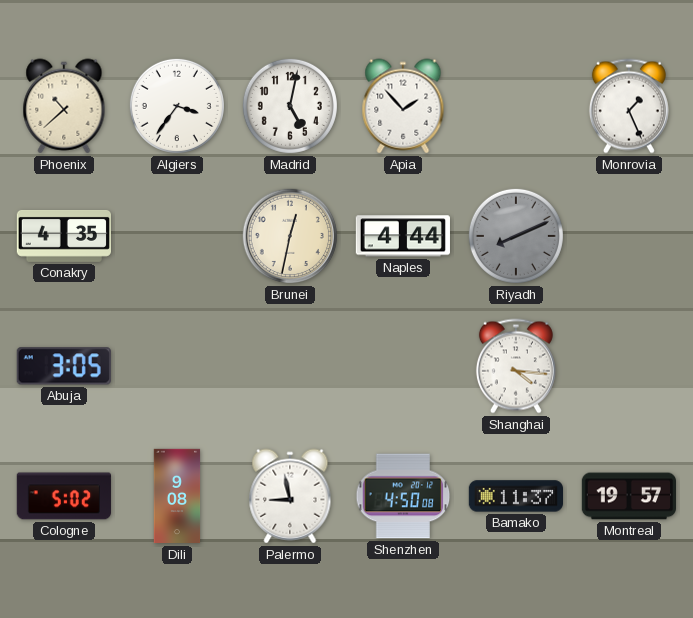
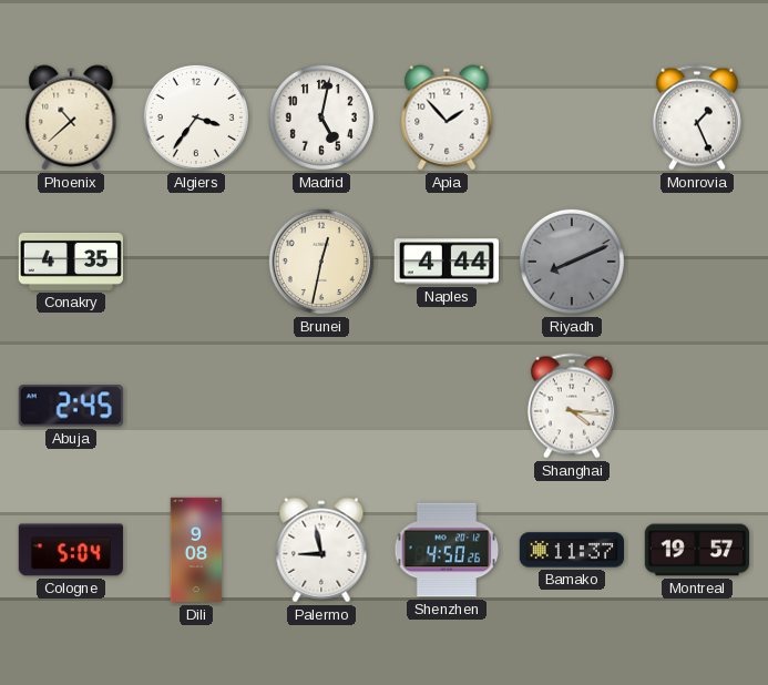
Abuja: 3:05 -> 2:45
Cologne: 5:02 -> 5:04
Shenzhen: 4:50:08 -> 4:50:26
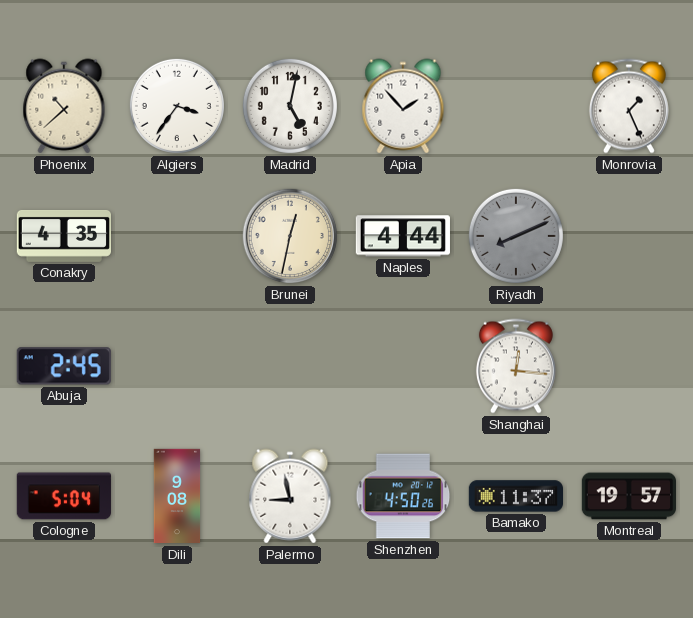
Shanghai: 4:16 -> 12:16
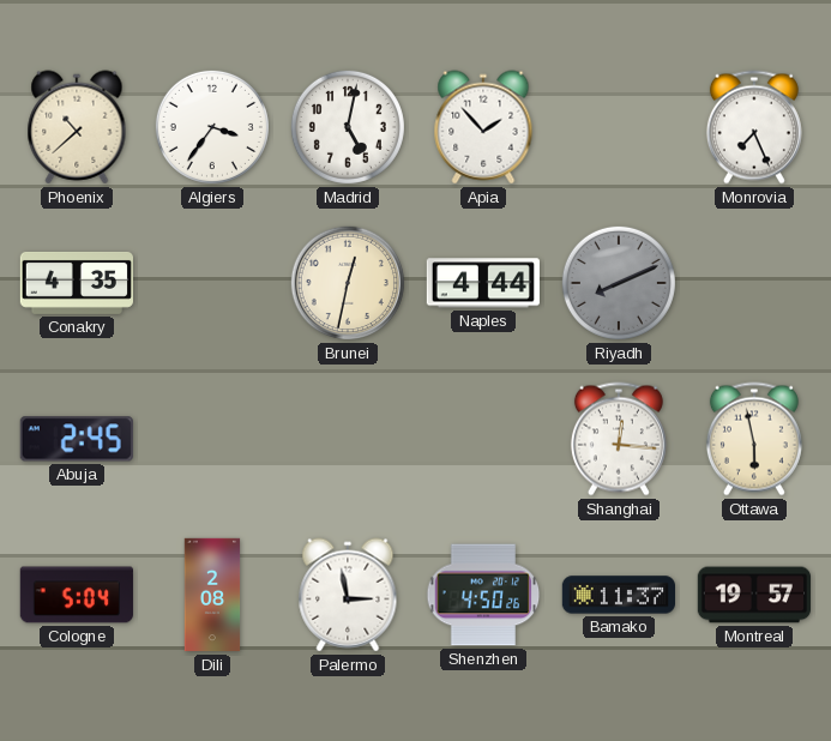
Monrovia: 1:26 -> 7:26
Ottawa: none -> 5:58
Dili: 9:08 -> 2:08
Palermo: 8:58 -> 2:58
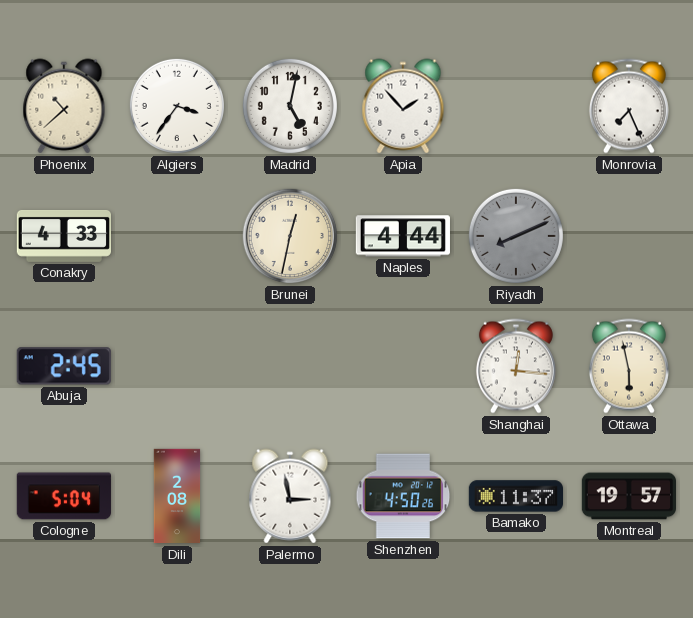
Conakry: 4:35 -> 4:33
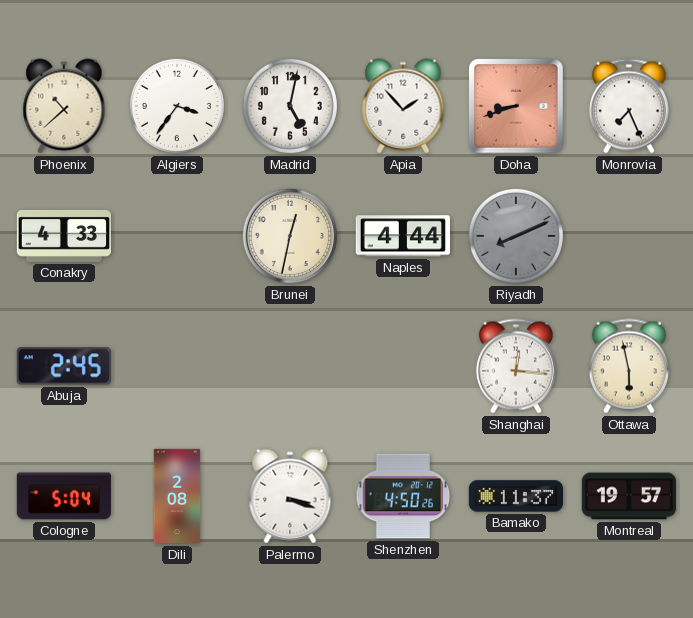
Doha: none -> 8:42
Palermo: 2:58 -> 3:18
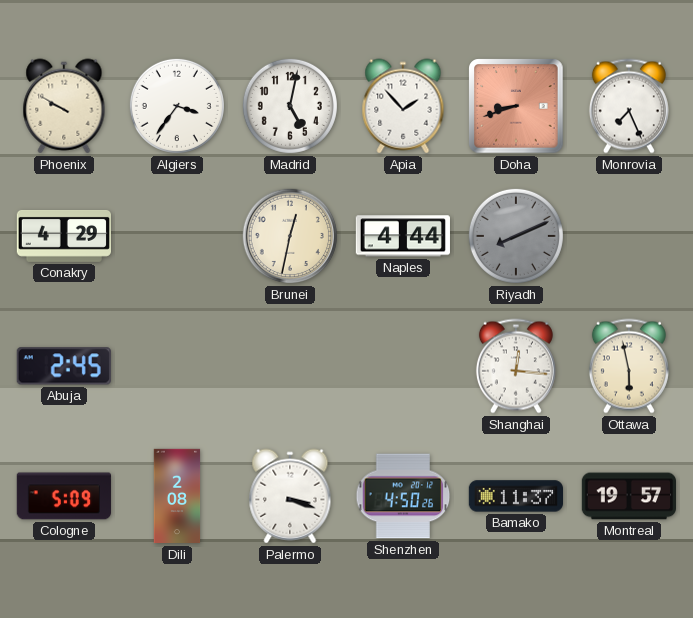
Phoenix: 10:38 -> 9:50
Conakry: 4:33 -> 4:29
Cologne: 5:04 -> 5:09
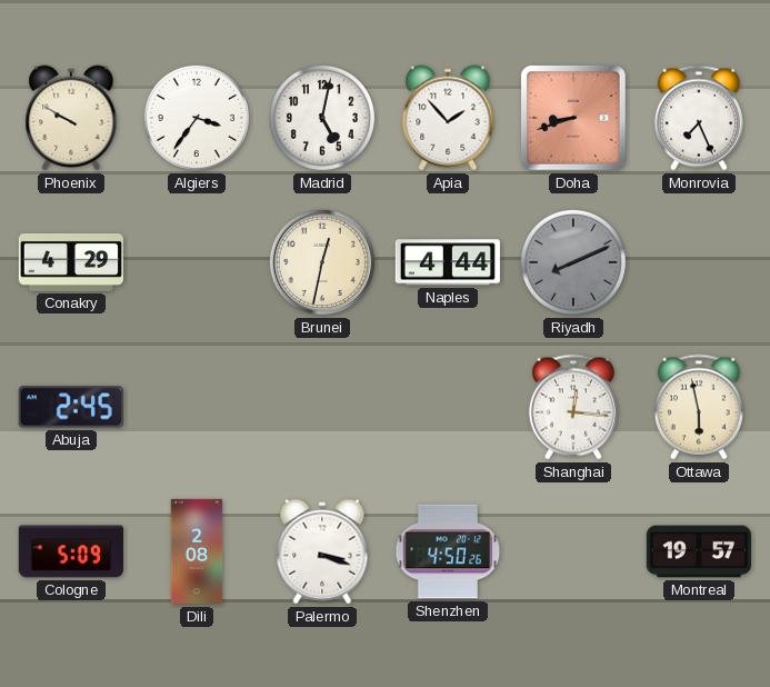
Bamako: 11:37 -> none
